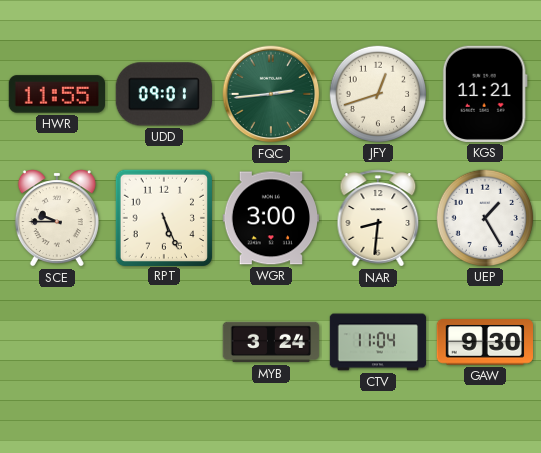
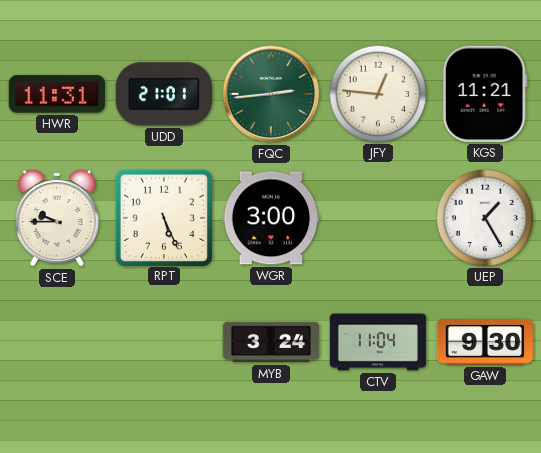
HWR: 11:55 -> 11:31
UDD: 09:01 -> 21:01
JFY: 12:42 -> 12:46
NAR: 8:31 -> none
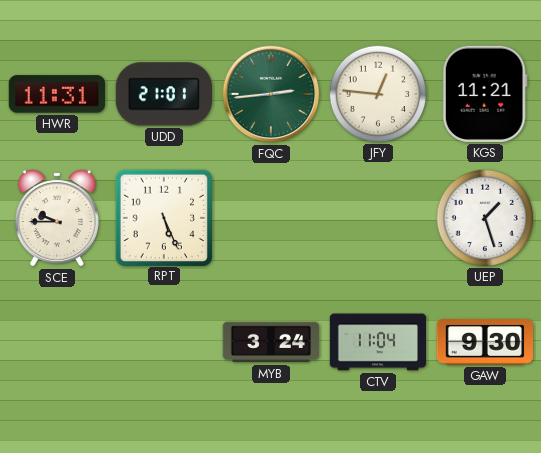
WGR: 3:00 -> none
UEP: 1:25 -> 1:27
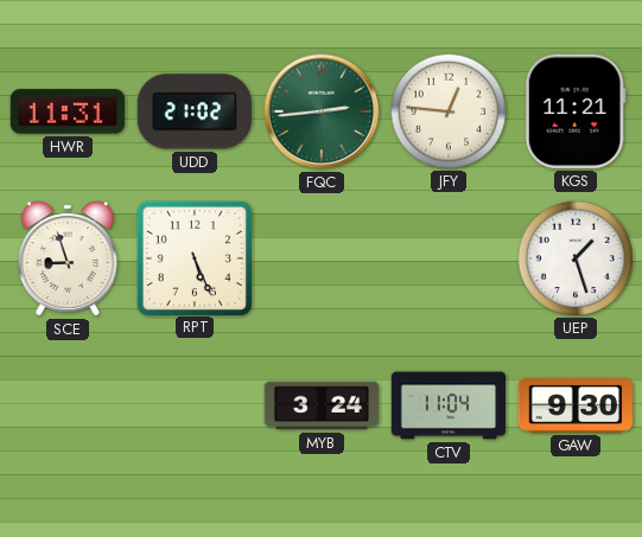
UDD: 21:01 -> 21:02
SCE: 9:45 -> 8:57
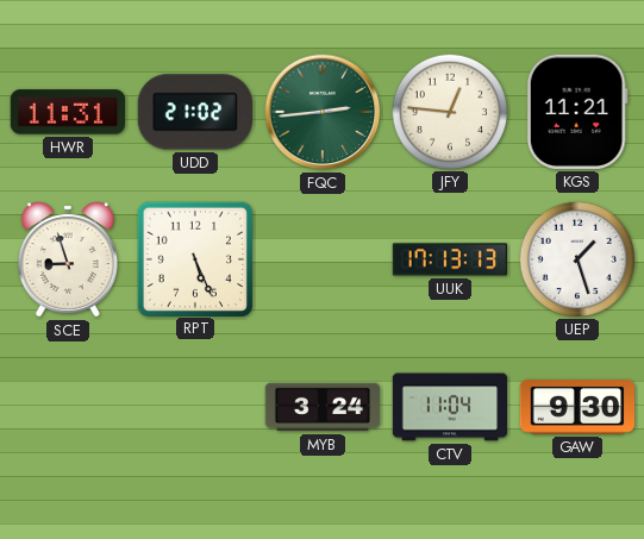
UUK: none -> 17:13
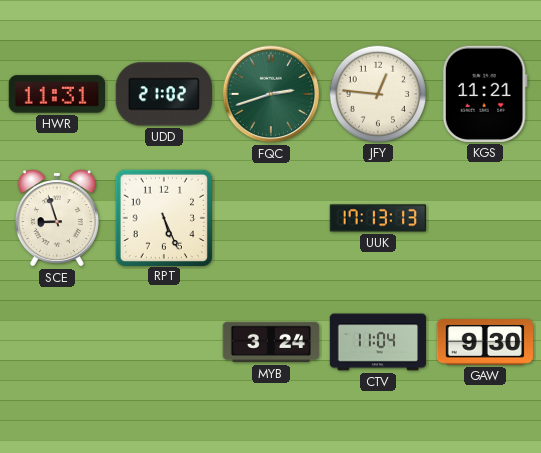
FQC: 2:44 -> 2:42
UEP: 1:27 -> none
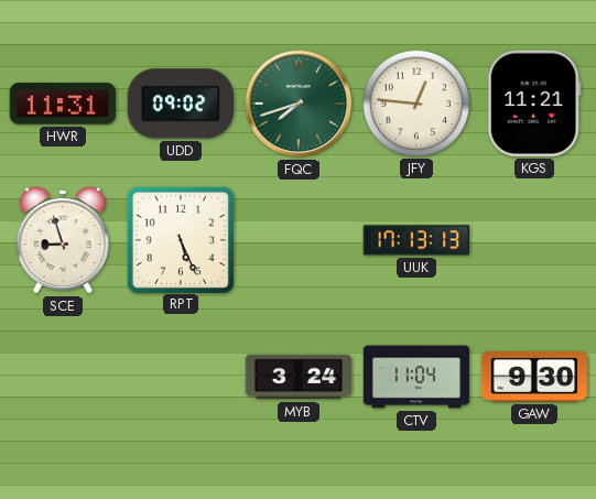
UDD: 21:02 -> 09:02
FQC: 2:42 -> 7:42
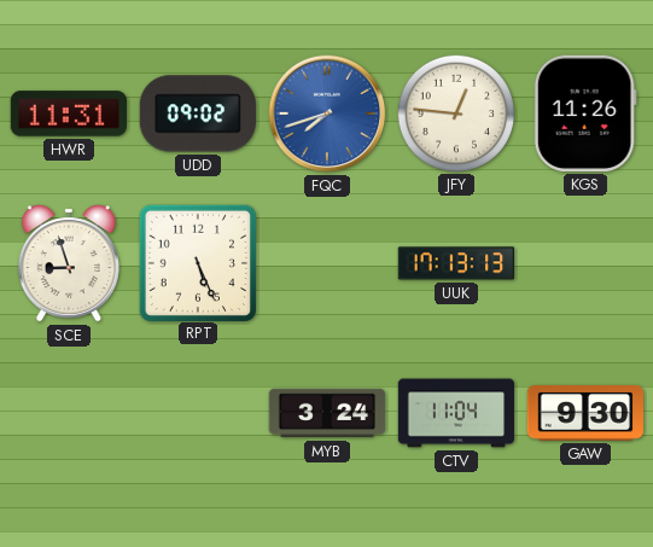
FQC dial: green -> blue
KGS: 11:21 -> 11:26
